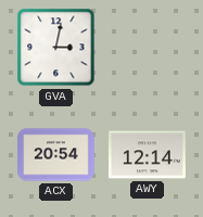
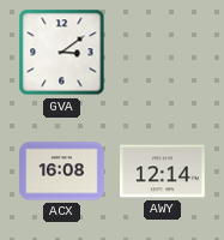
GVA: 3:02 -> 3:09
ACX: 20:54 -> 16:08
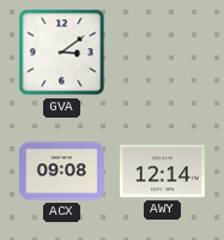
ACX: 16:08 -> 09:08
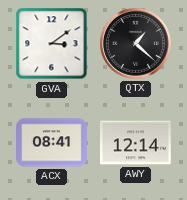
QTX: none -> 1:22
ACX: 09:08 -> 08:41
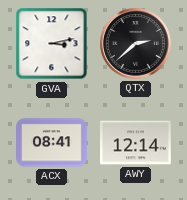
GVA: 3:09 -> 3:13
QTX: 1:22 -> 2:38
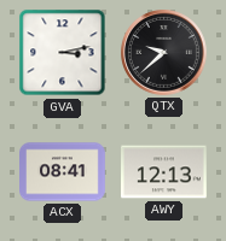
QTX: 2:38 -> 9:38
AWY: 12:14 -> 12:13
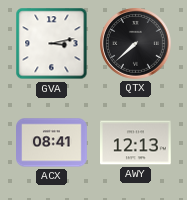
QTX: 9:38 -> 7:38
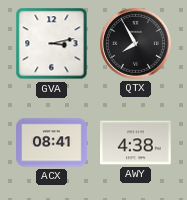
QTX: 7:38 -> 7:55
AWY: 12:13 -> 4:38
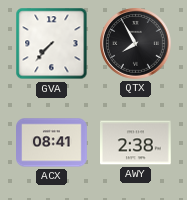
GVA: 3:13 -> 7:37
AWY: 4:38 -> 2:38
